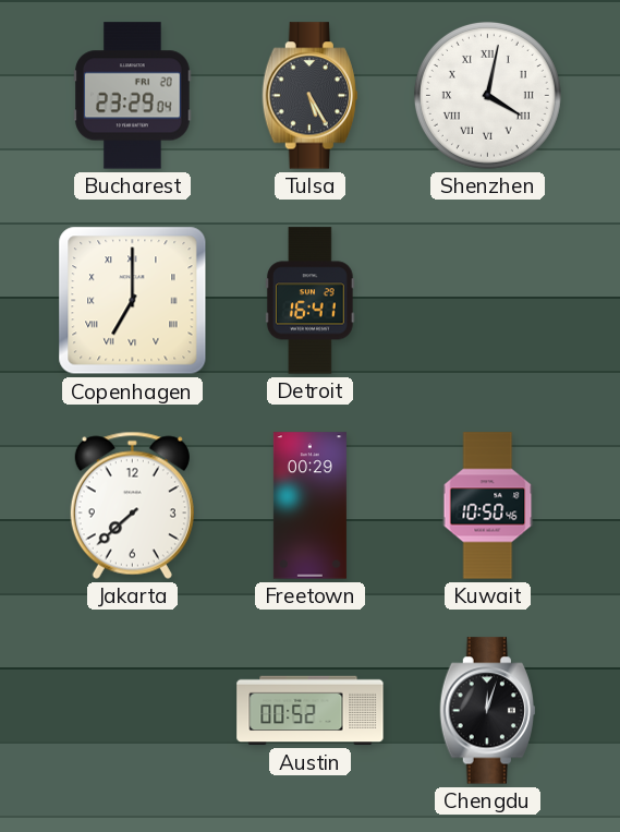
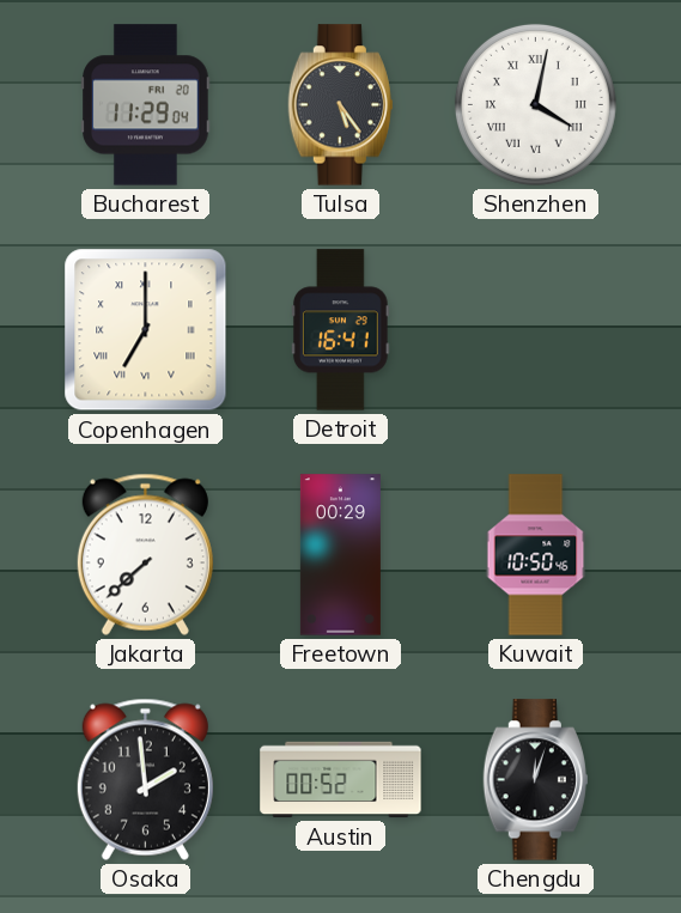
Bucharest: 23:29 -> 11:29
Tulsa: 5:25 -> 5:24
Osaka: none -> 1:59
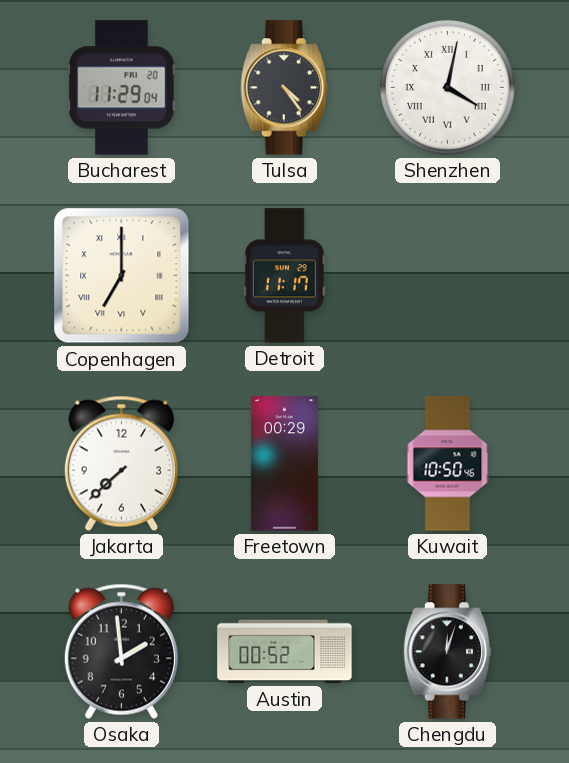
Tulsa: 5:24 -> 4:24
Detroit: 16:41 -> 11:17
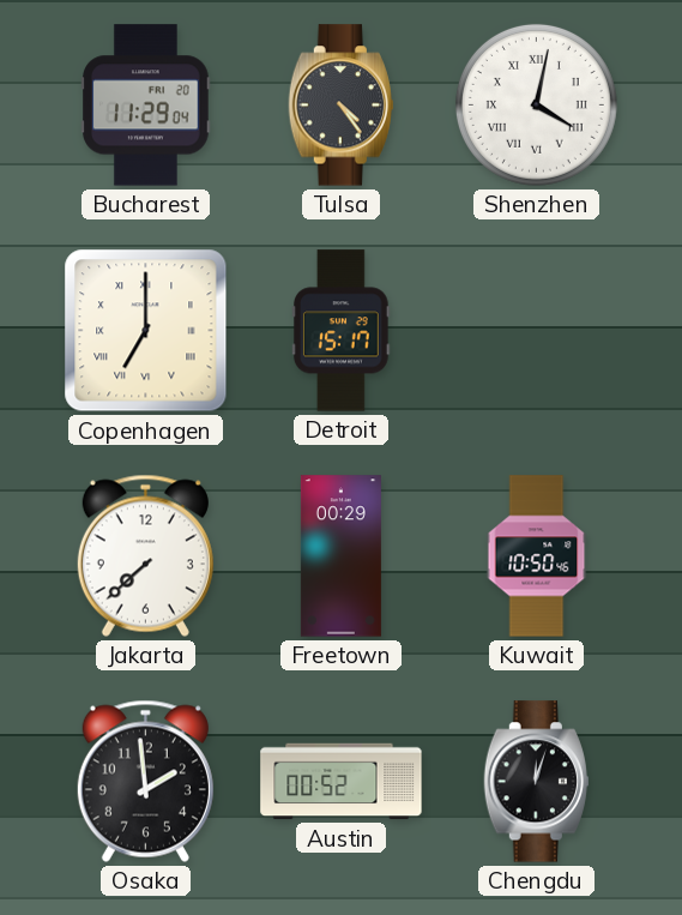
Detroit: 11:17 -> 15:17
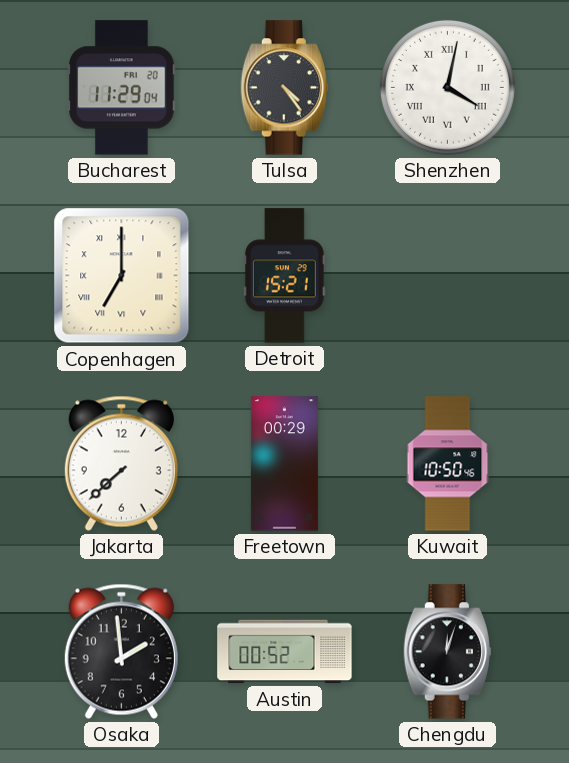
Detroit: 15:17 -> 15:21
